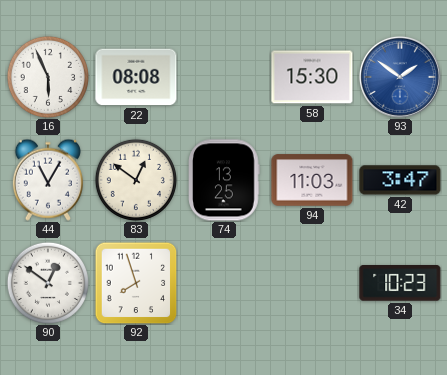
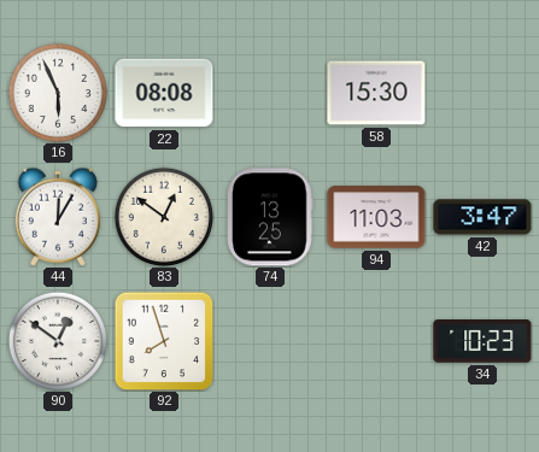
93: 1:51 -> none
44: 11:05 -> 12:05
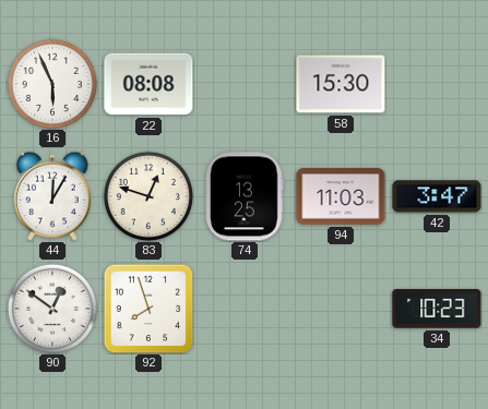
83: 12:51 -> 12:48
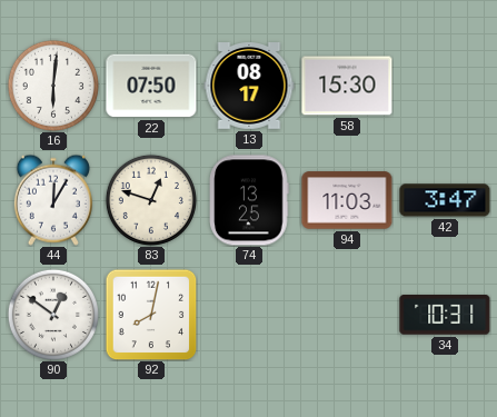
16: 5:56 -> 6:01
22: 08:08 -> 07:50
13: none -> 08:17
92: 7:57 -> 8:02
34: 10:23 -> 10:31
